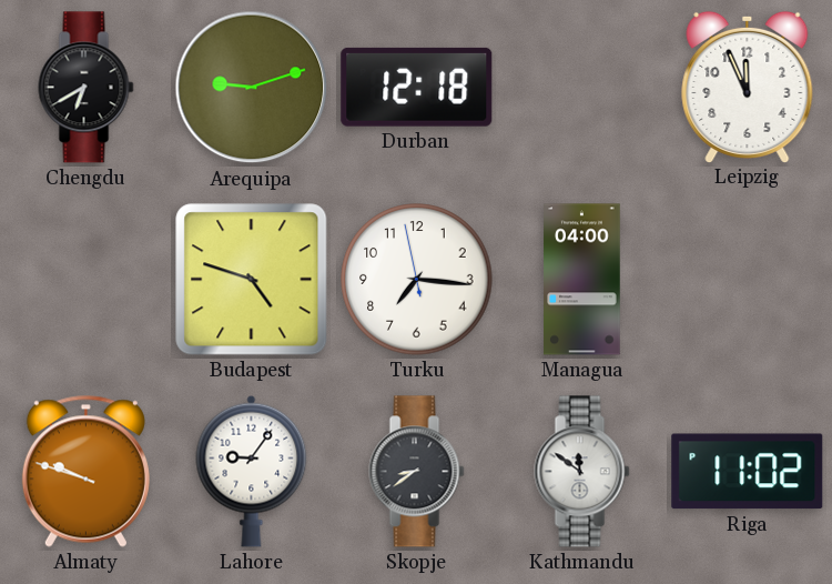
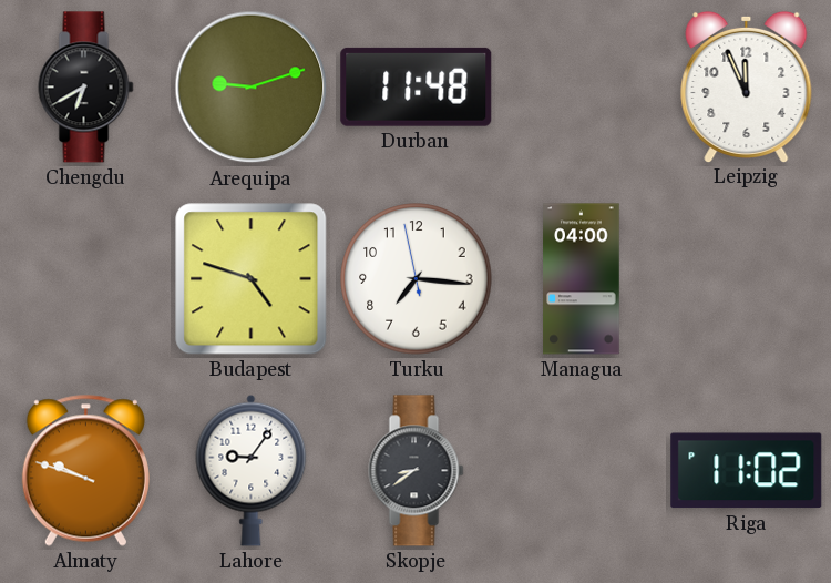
Durban: 12:18 -> 11:48
Kathmandu: 11:51 -> none
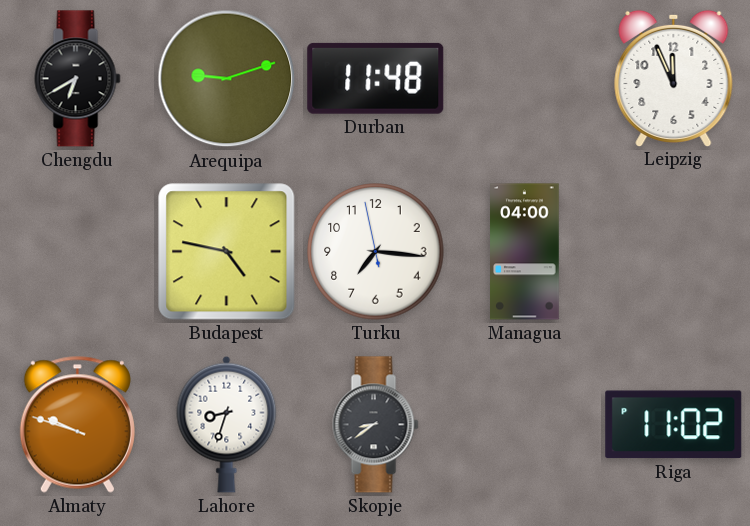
Budapest: 4:48 -> 4:47
Lahore: 9:06 -> 8:33
